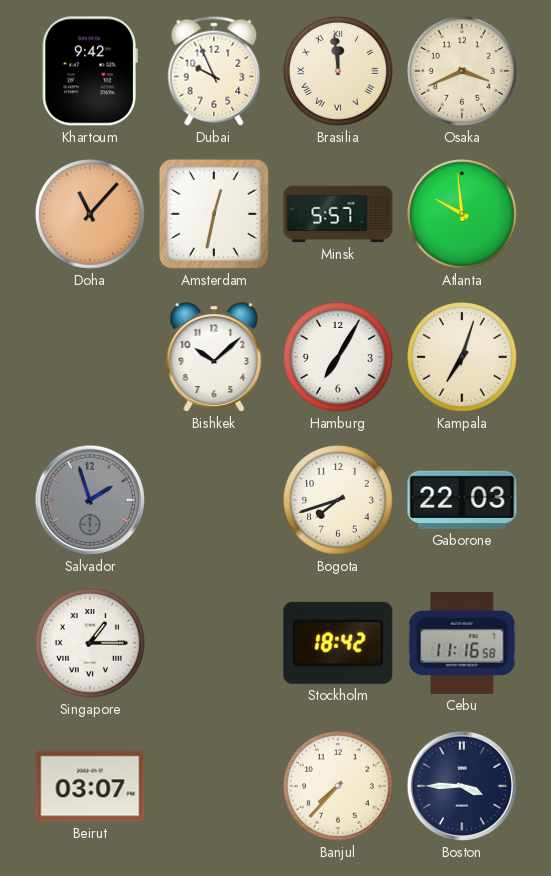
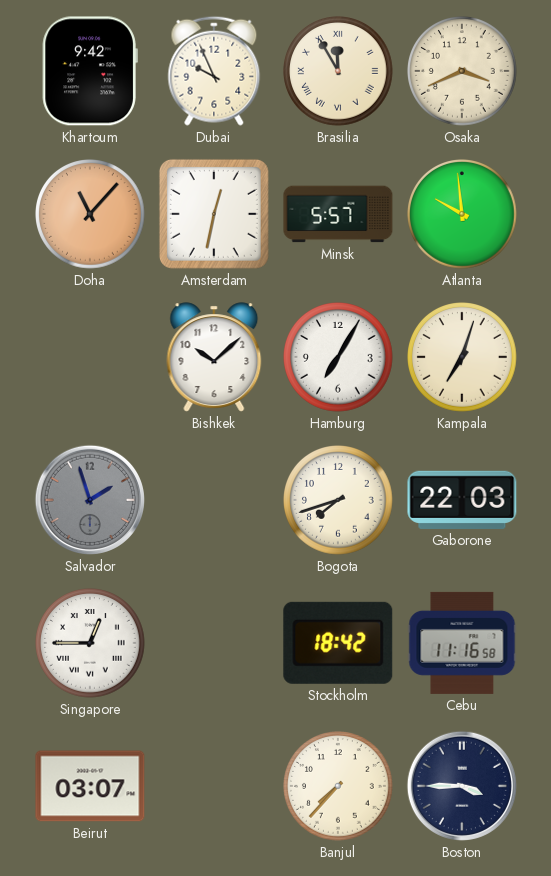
Brasilia: 11:59 -> 11:55
Singapore: 1:15 -> 12:45
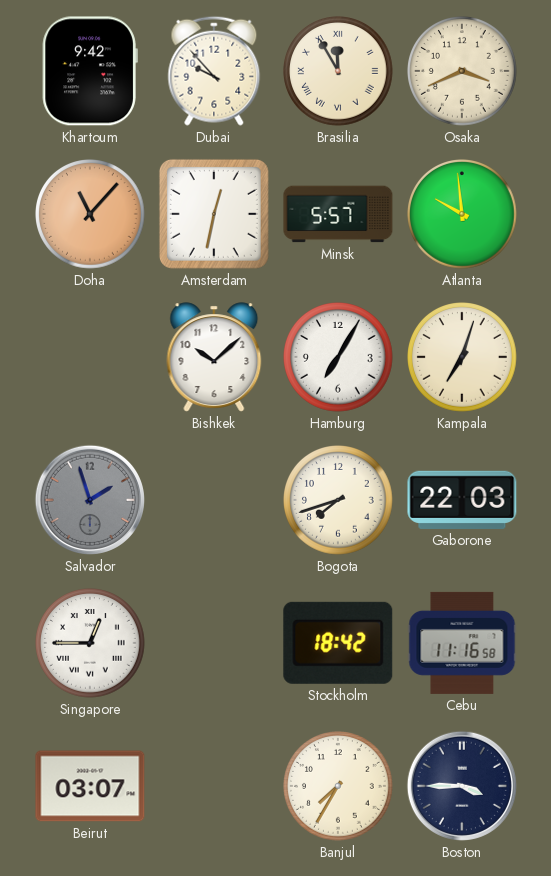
Dubai: 9:56 -> 9:53
Banjul: 7:37 -> 7:35
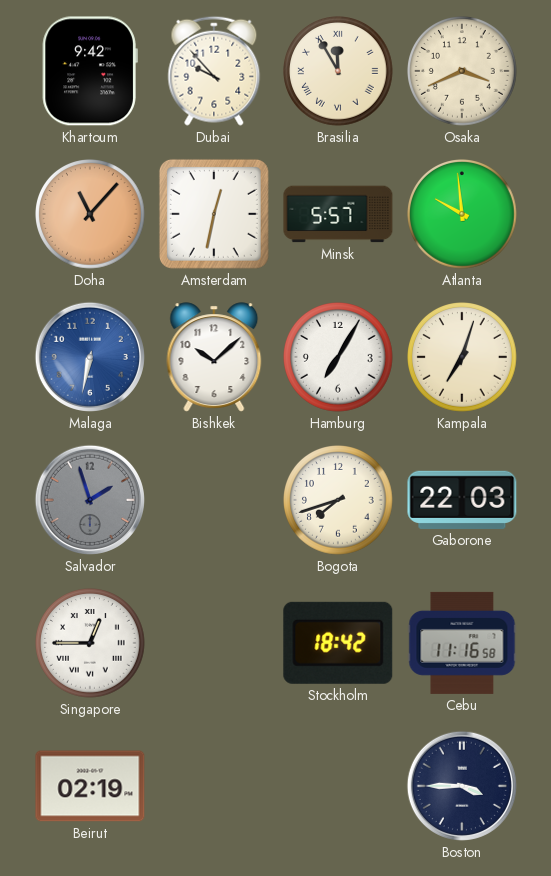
Malaga: none -> 6:32
Beirut: 03:07 -> 02:19
Banjul: 7:35 -> none
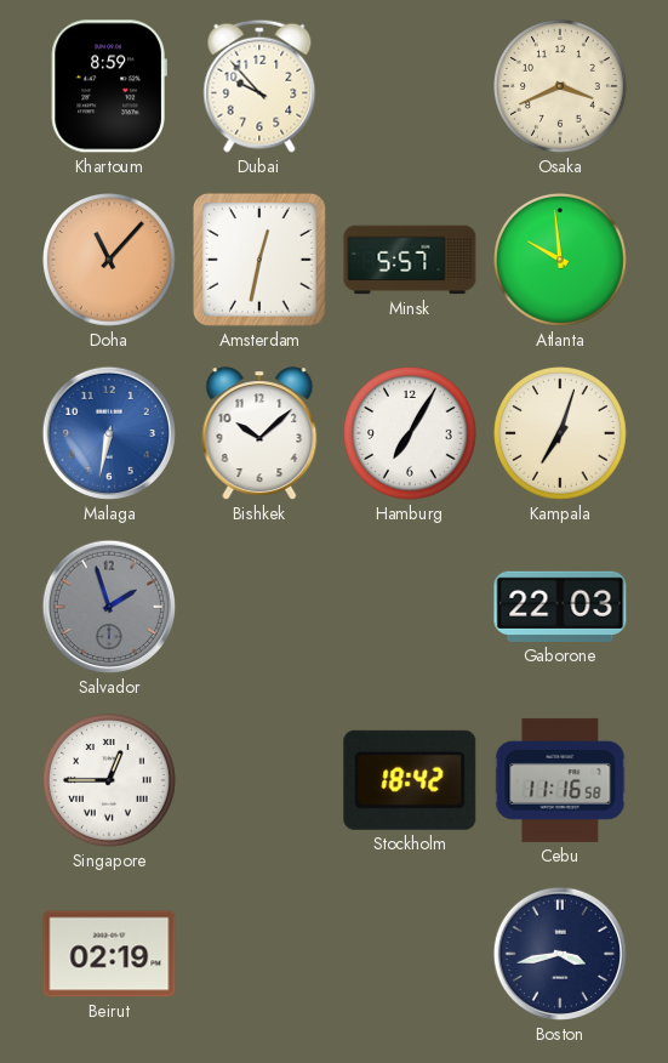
Khartoum: 9:42 -> 8:59
Brasilia: 11:55 -> none
Bogota: 7:42 -> none
Boston: 3:45 -> 3:43
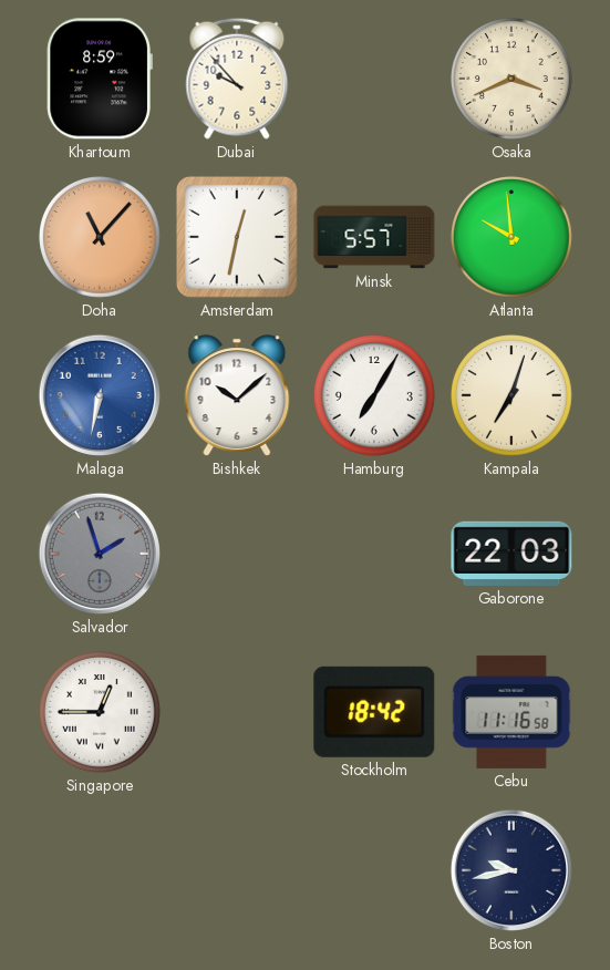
Beirut: 02:19 -> none
Boston: 3:43 -> 9:43
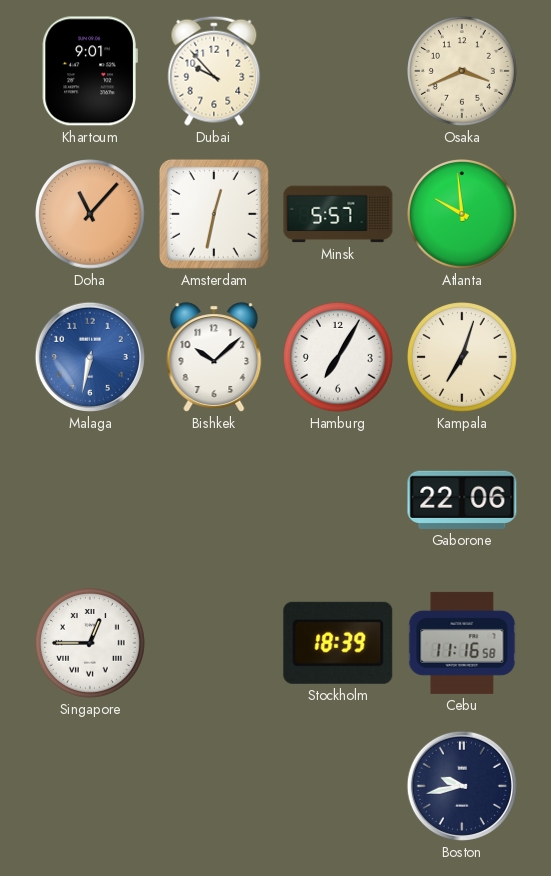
Khartoum: 8:59 -> 9:01
Salvador: 1:57 -> none
Gaborone: 22:03 -> 22:06
Stockholm: 18:42 -> 18:39
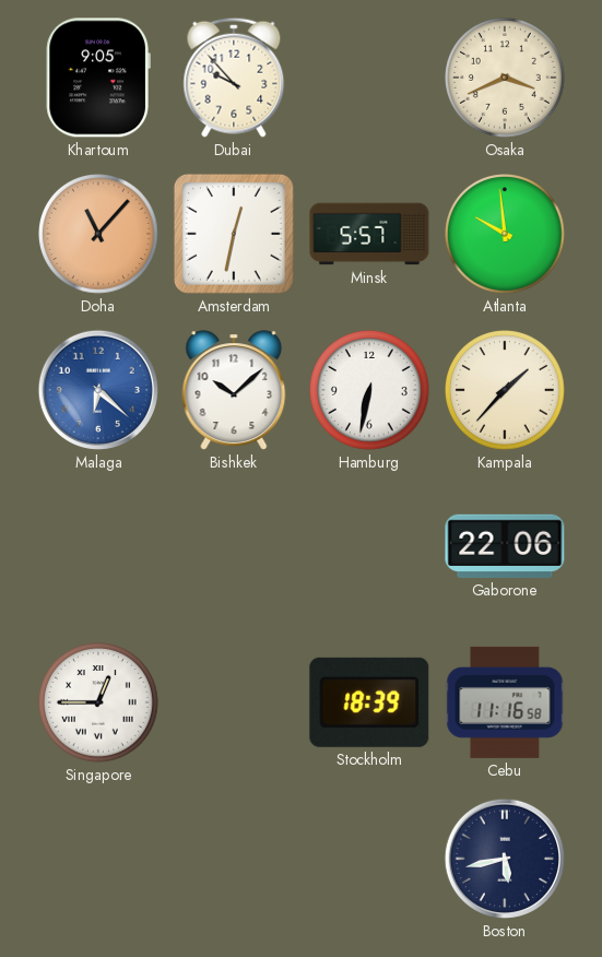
Khartoum: 9:01 -> 9:05
Malaga: 6:32 -> 6:22
Hamburg: 7:05 -> 6:32
Kampala: 7:03 -> 1:37
Boston: 9:43 -> 5:43
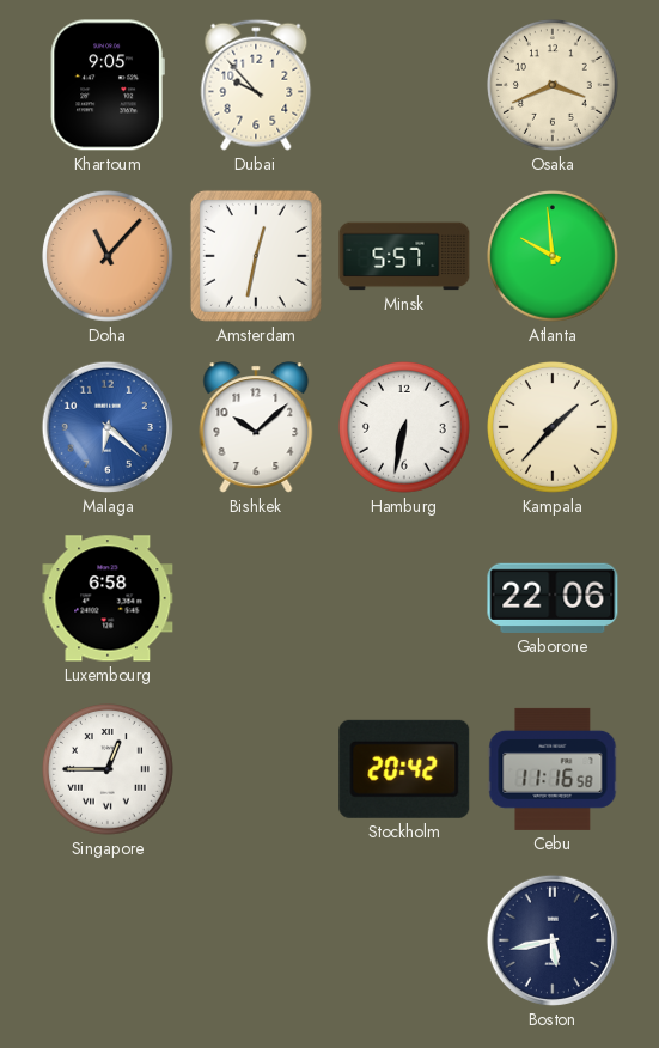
Luxembourg: none -> 6:58
Stockholm: 18:39 -> 20:42
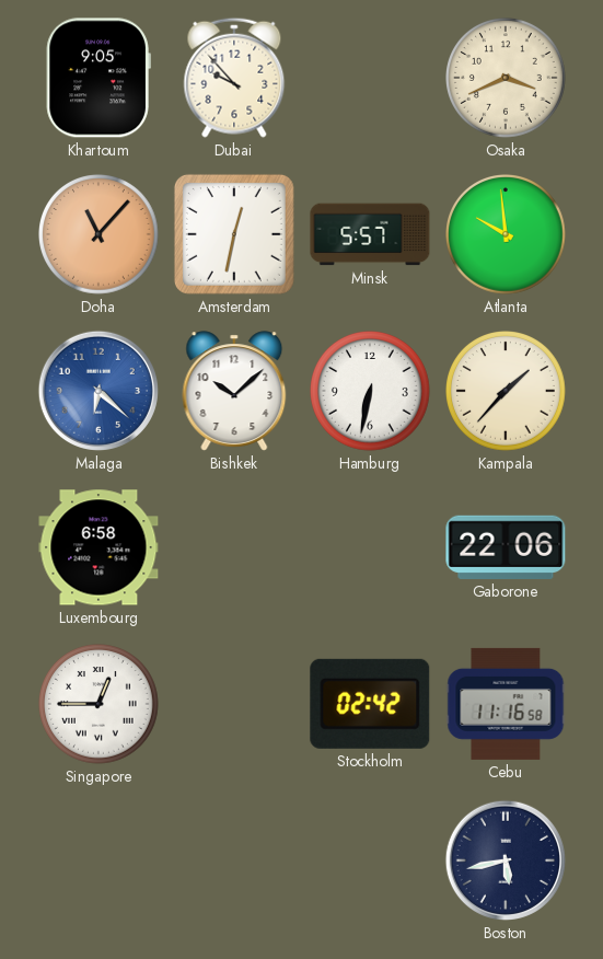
Stockholm: 20:42 -> 02:42
